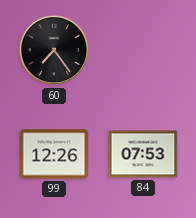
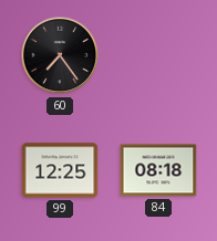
99: 12:26 -> 12:25
84: 07:53 -> 08:18
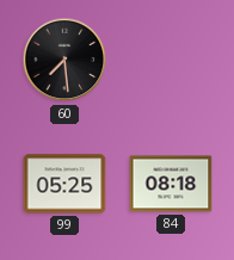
60: 7:24 -> 7:29
99: 12:25 -> 05:25
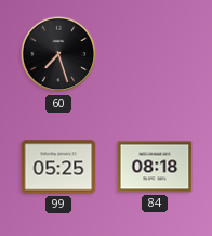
60: 7:29 -> 7:27
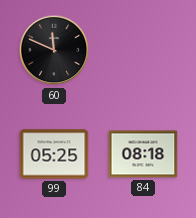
60: 7:27 -> 11:49
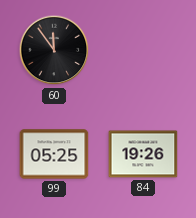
60: 11:49 -> 11:54
84: 08:18 -> 19:26
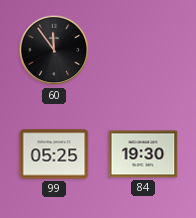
84: 19:26 -> 19:30
